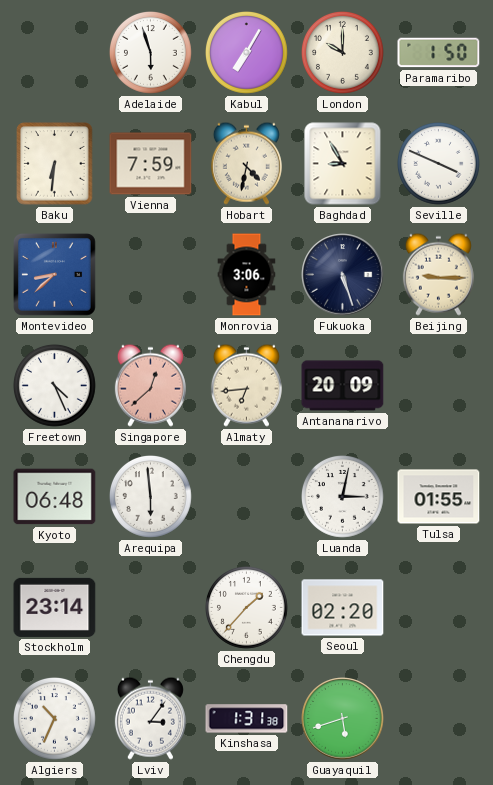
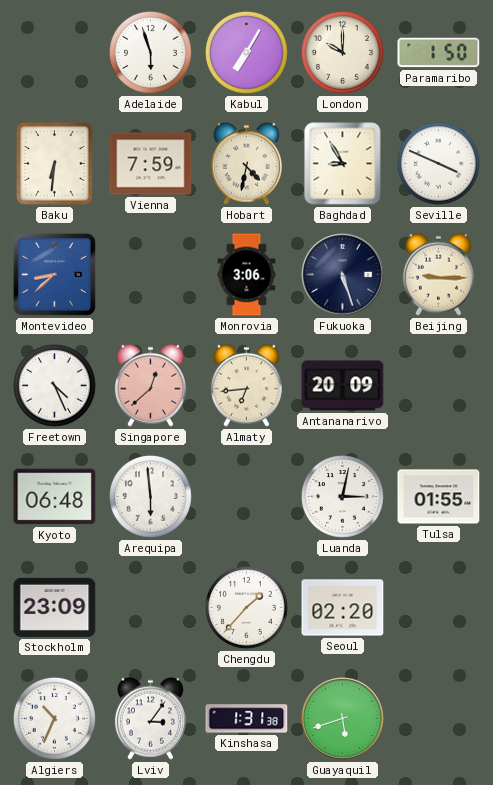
Stockholm: 23:14 -> 23:09
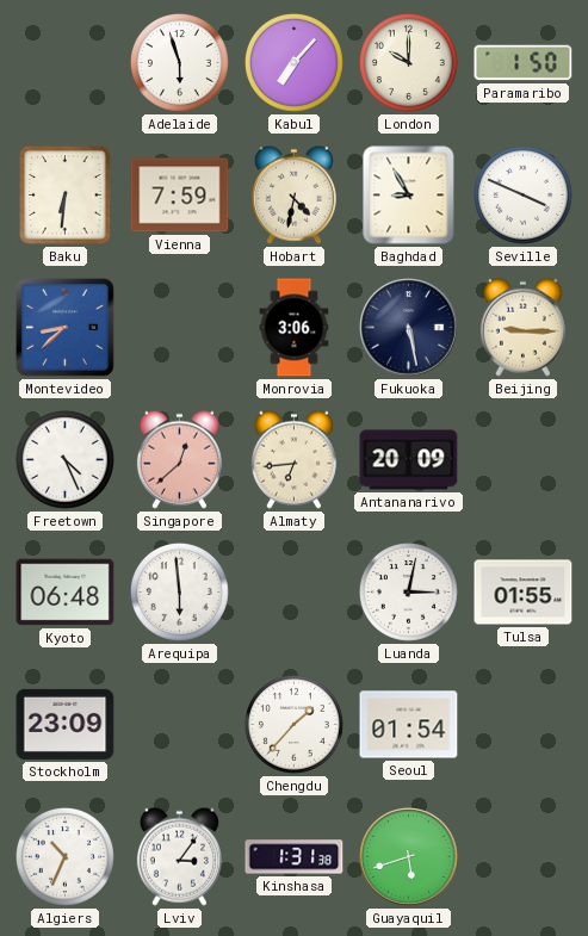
Kabul: 7:05 -> 7:07
Fukuoka: 5:27 -> 5:28
Seoul: 02:20 -> 01:54
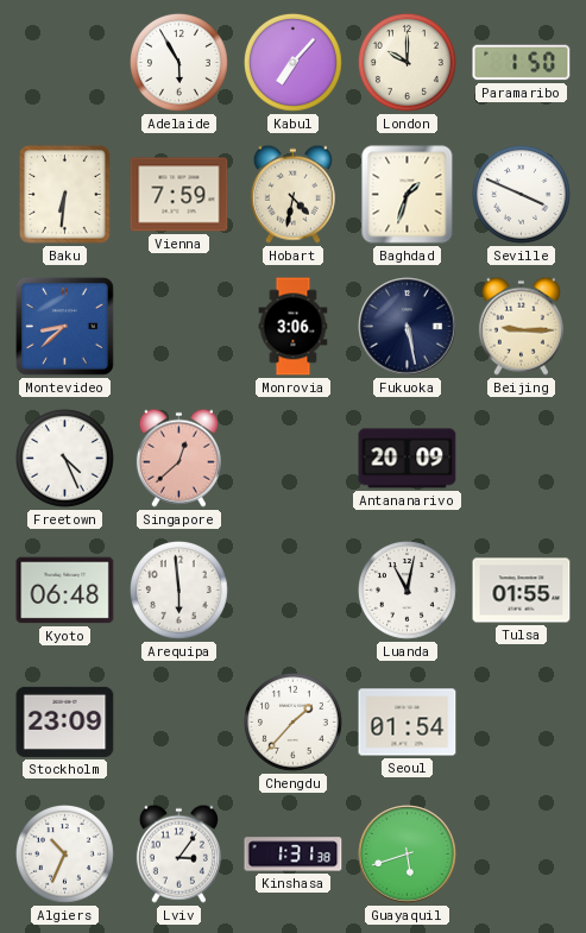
Adelaide: 5:57 -> 5:55
Baghdad: 8:55 -> 1:33
Almaty: 6:44 -> none
Luanda: 3:02 -> 11:02
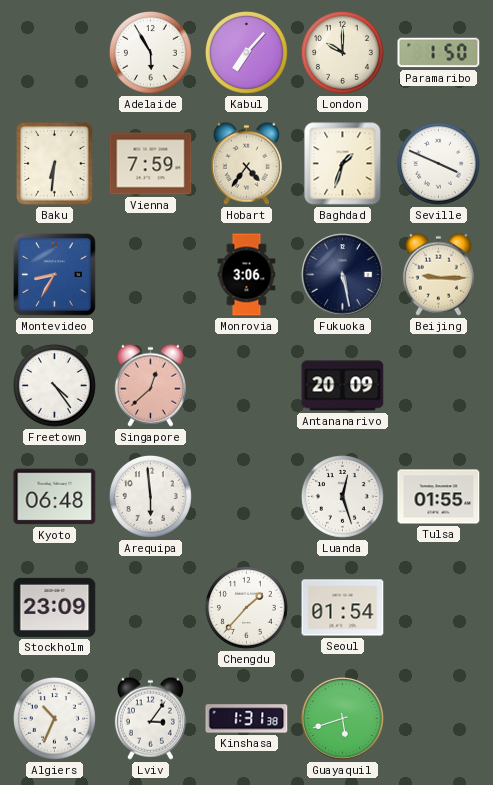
Hobart: 4:32 -> 4:36
Montevideo: 8:38 -> 8:35
Freetown: 4:26 -> 4:24
Luanda: 11:02 -> 12:27
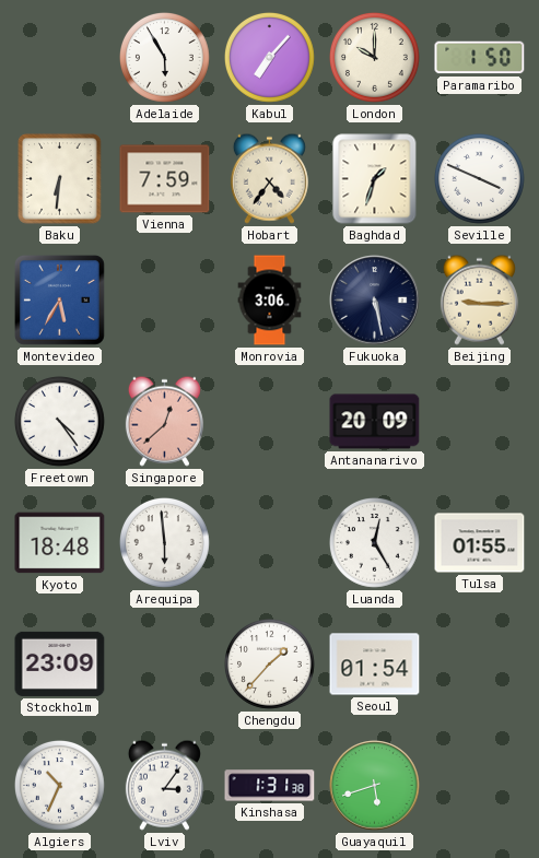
Montevideo: 8:35 -> 5:35
Kyoto: 06:48 -> 18:48
Luanda: 12:27 -> 12:25
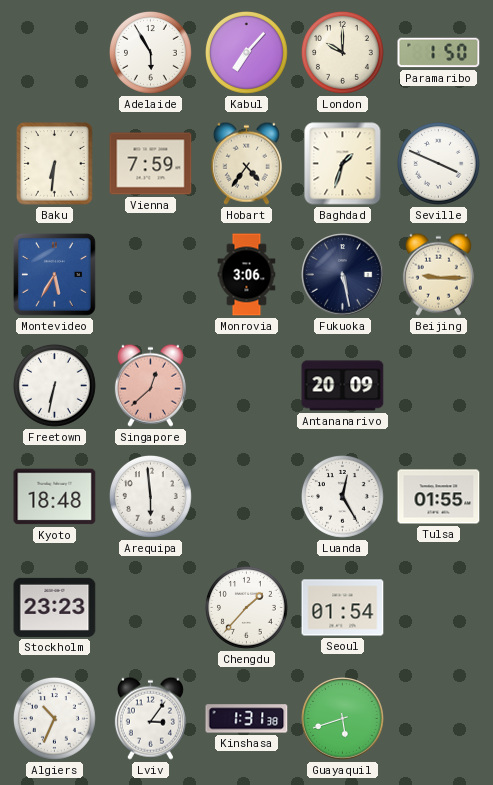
Freetown: 4:24 -> 6:32
Stockholm: 23:09 -> 23:23
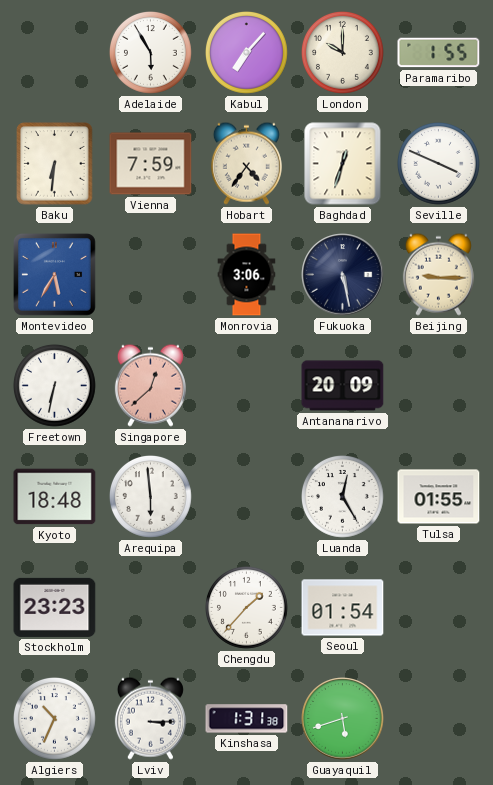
Paramaribo: 1:50 -> 1:55
Baghdad: 1:33 -> 12:33
Lviv: 3:06 -> 3:15
